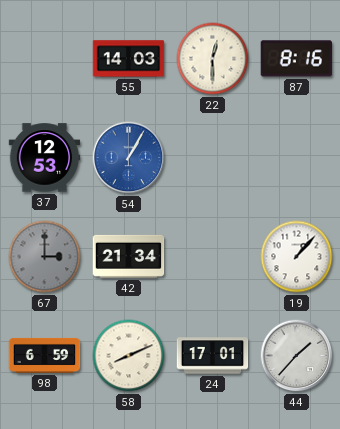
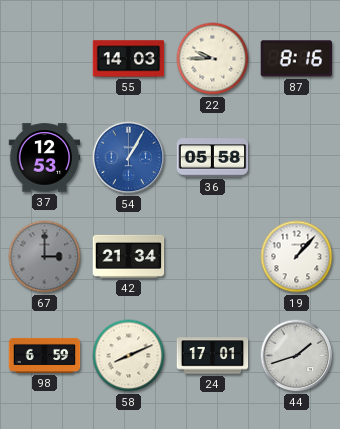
22: 12:30 -> 9:45
36: none -> 05:58
44: 1:37 -> 1:42
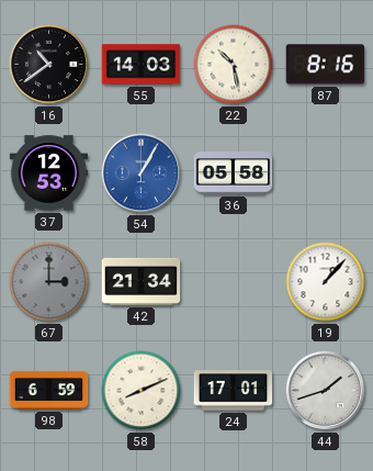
16: none -> 10:39
22: 9:45 -> 10:28
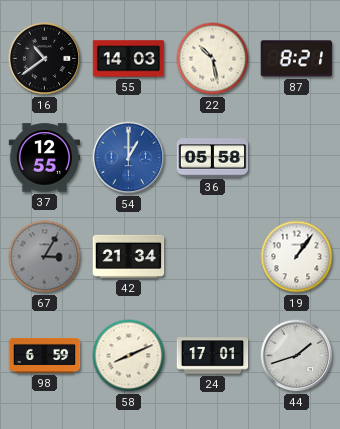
87: 8:16 -> 8:21
37: 12:53 -> 12:55
54: 1:05 -> 1:00
67: 3:00 -> 3:05
19: 1:07 -> 1:06
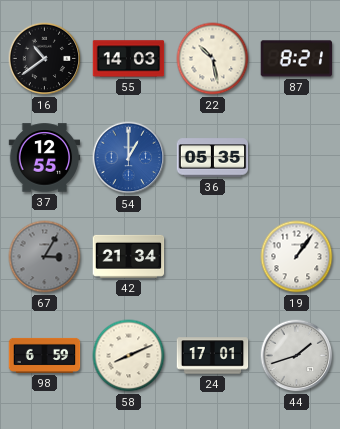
36: 05:58 -> 05:35
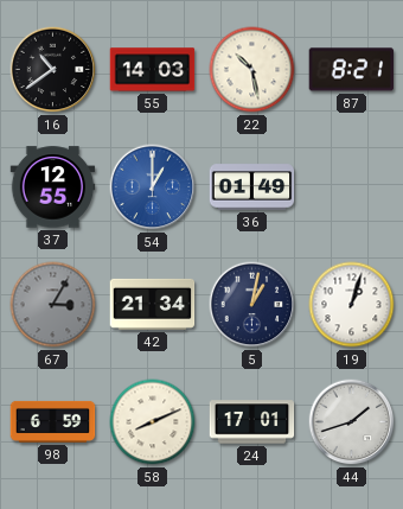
36: 05:35 -> 01:49
5: none -> 1:02
19: 1:06 -> 1:03
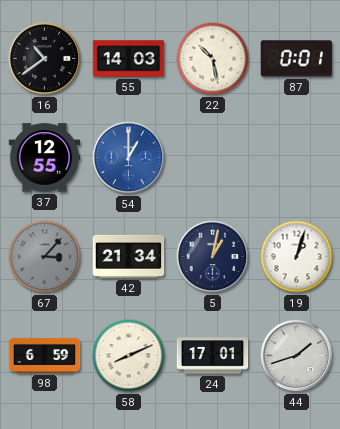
87: 8:21 -> 0:01
36: 01:49 -> none
67: 3:05 -> 3:07
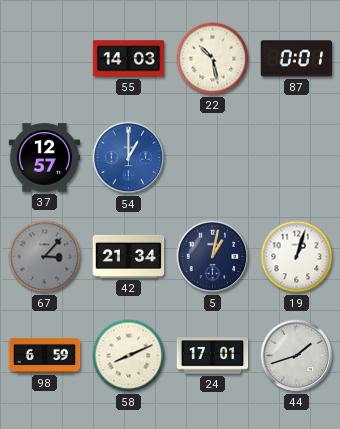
16: 10:39 -> none
37: 12:55 -> 12:57
